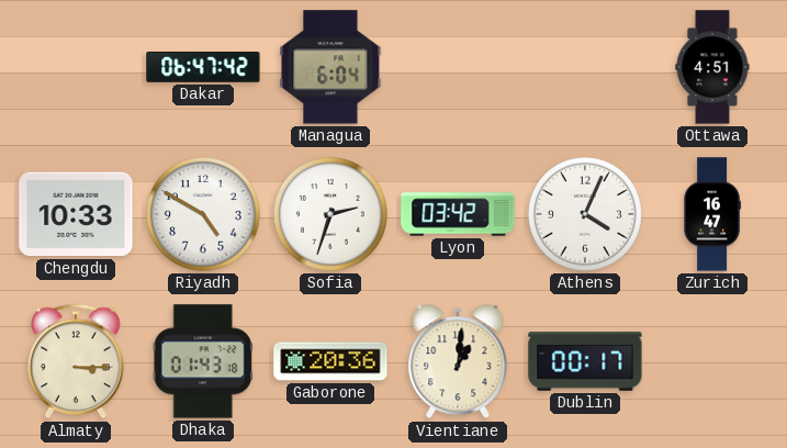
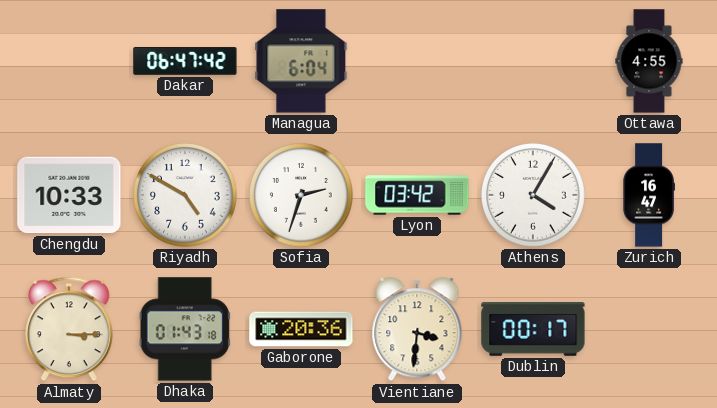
Ottawa: 4:51 -> 4:55
Athens: 4:04 -> 4:05
Vientiane: 1:01 -> 3:31
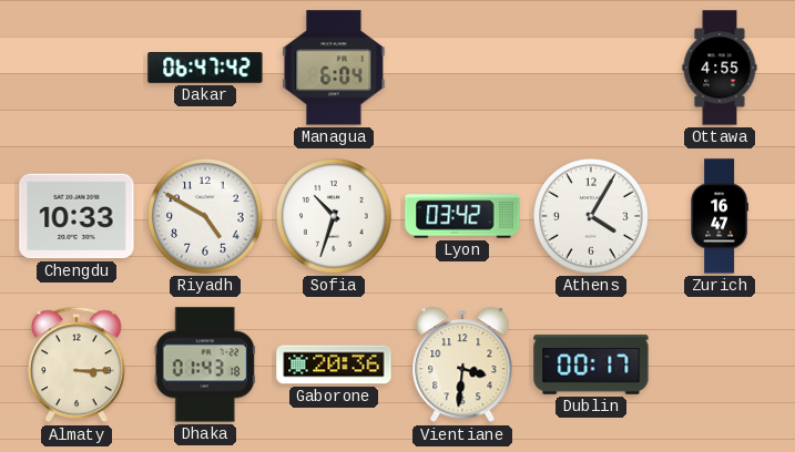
Sofia: 2:33 -> 10:33
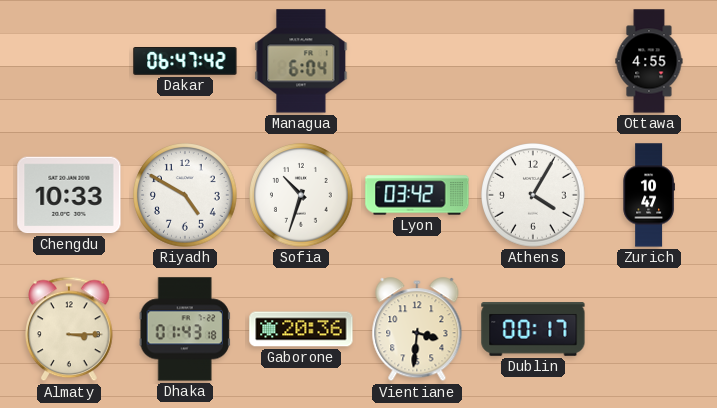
Zurich: 16:47 -> 10:47
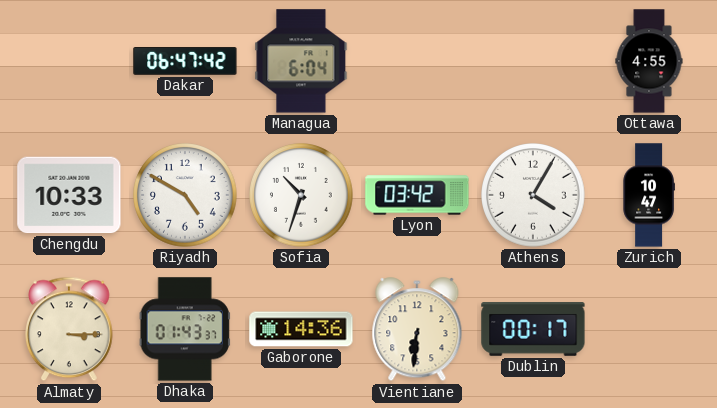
Dhaka: 01:43:18 -> 01:43:37
Gaborone: 20:36 -> 14:36
Vientiane: 3:31 -> 6:31
